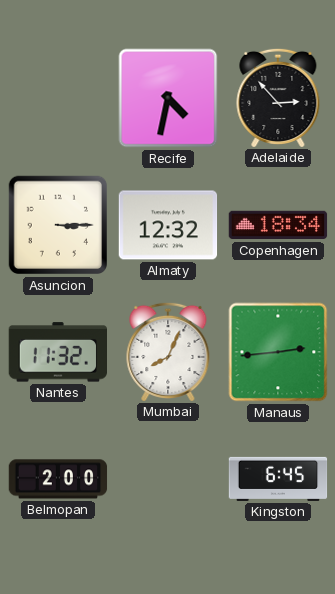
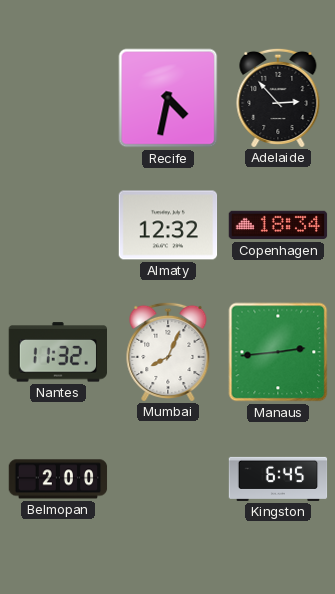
Asuncion: 3:15 -> none
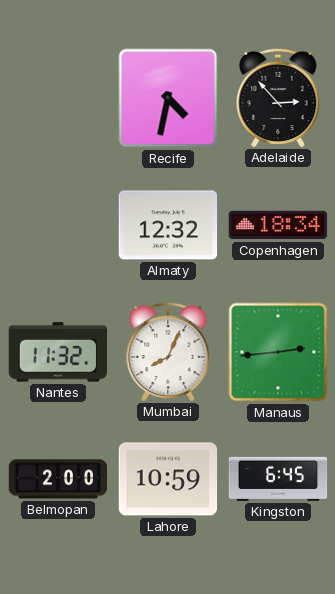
Lahore: none -> 10:59
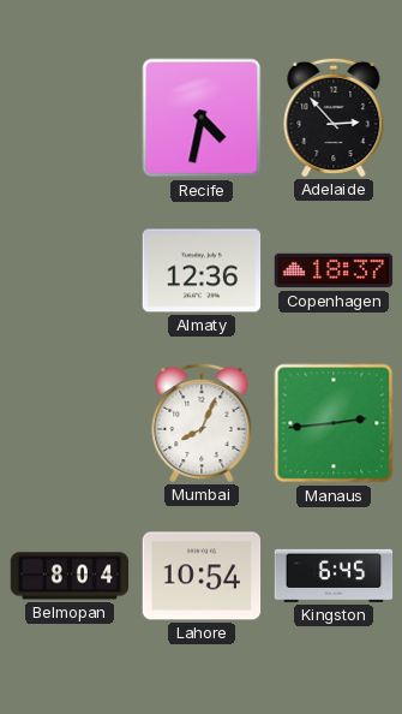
Almaty: 12:32 -> 12:36
Copenhagen: 18:34 -> 18:37
Nantes: 11:32 -> none
Belmopan: 2:00 -> 8:04
Lahore: 10:59 -> 10:54
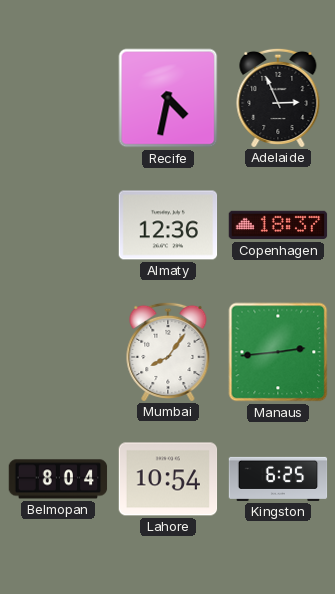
Adelaide: 2:53 -> 2:56
Mumbai: 8:04 -> 8:06
Kingston: 6:45 -> 6:25
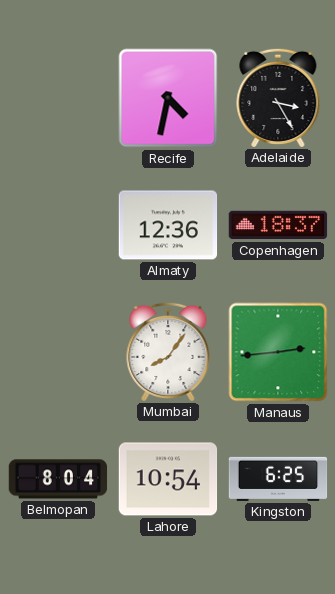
Adelaide: 2:56 -> 3:25
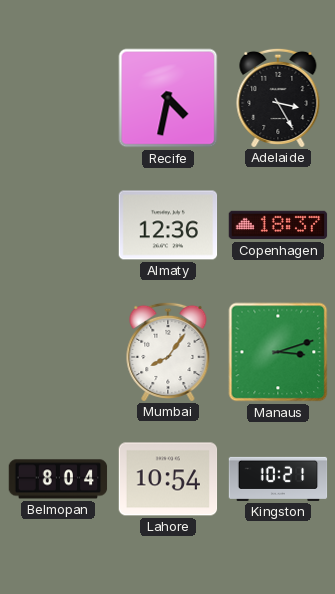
Manaus: 2:44 -> 3:12
Kingston: 6:25 -> 10:21
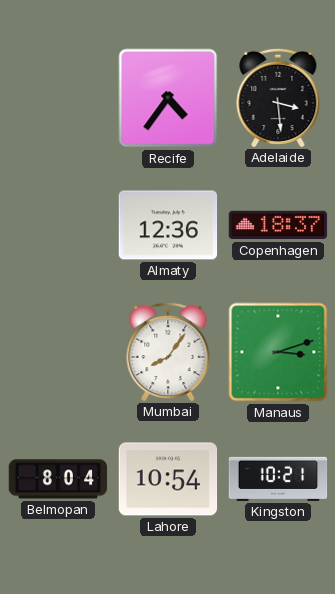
Recife: 4:32 -> 4:36
Adelaide: 3:25 -> 3:29
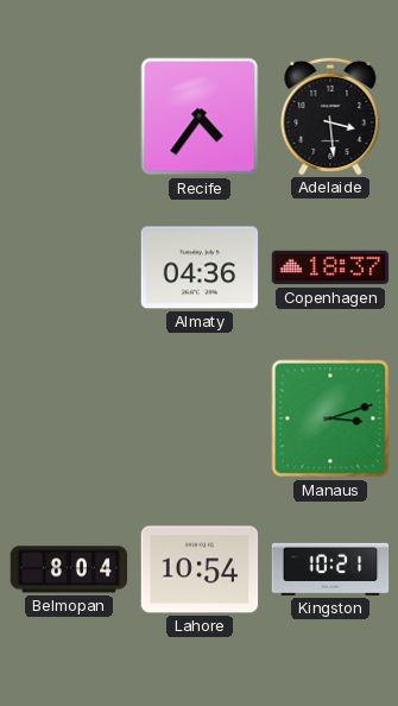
Almaty: 12:36 -> 04:36
Mumbai: 8:06 -> none
